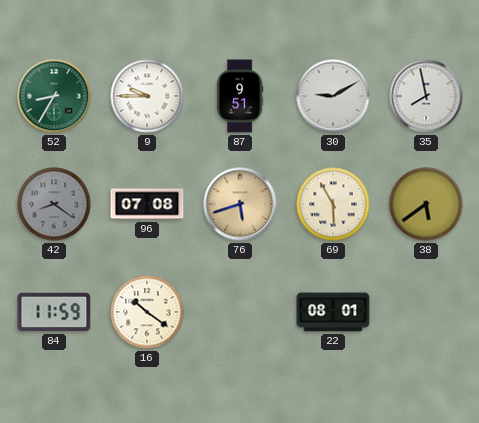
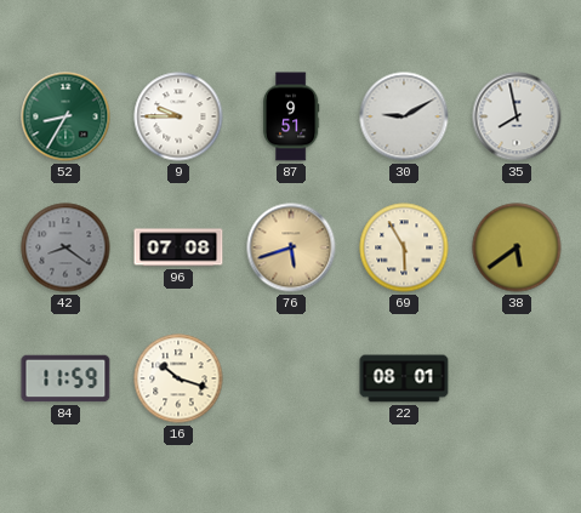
16: 10:21 -> 10:18
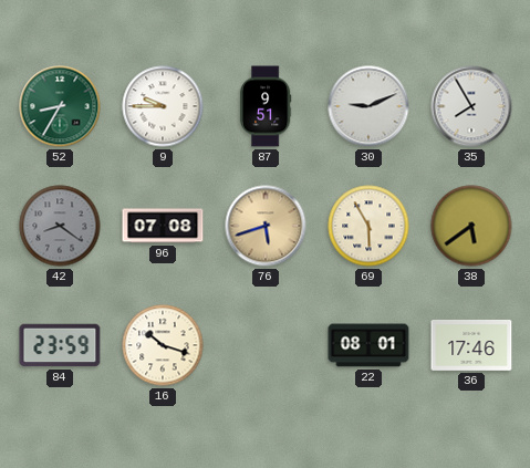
30: 9:10 -> 9:11
35: 7:58 -> 7:55
84: 11:59 -> 23:59
36: none -> 17:46
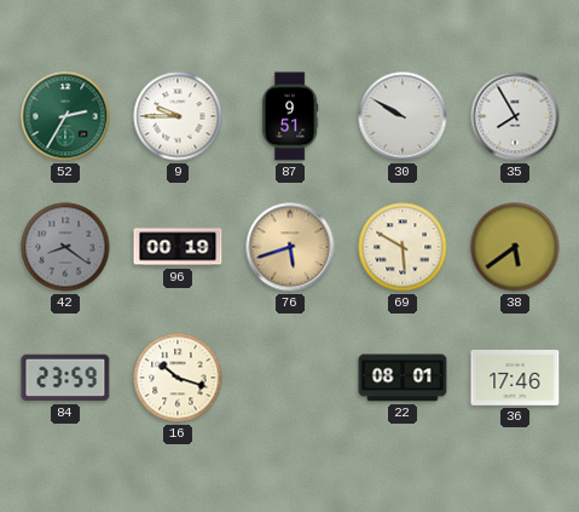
52: 8:35 -> 2:35
30: 9:11 -> 9:50
96: 07:08 -> 00:19
69: 5:55 -> 5:50
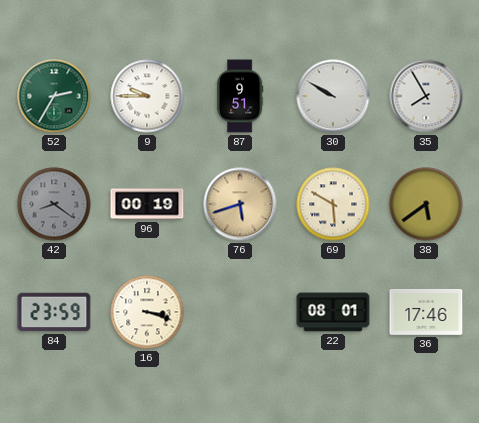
16: 10:18 -> 3:18
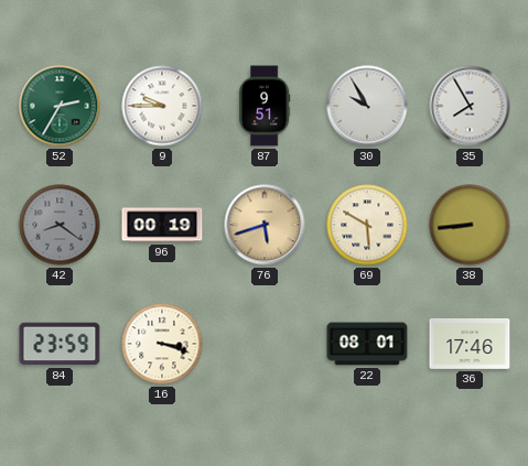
30: 9:50 -> 9:55
38: 5:39 -> 8:44
